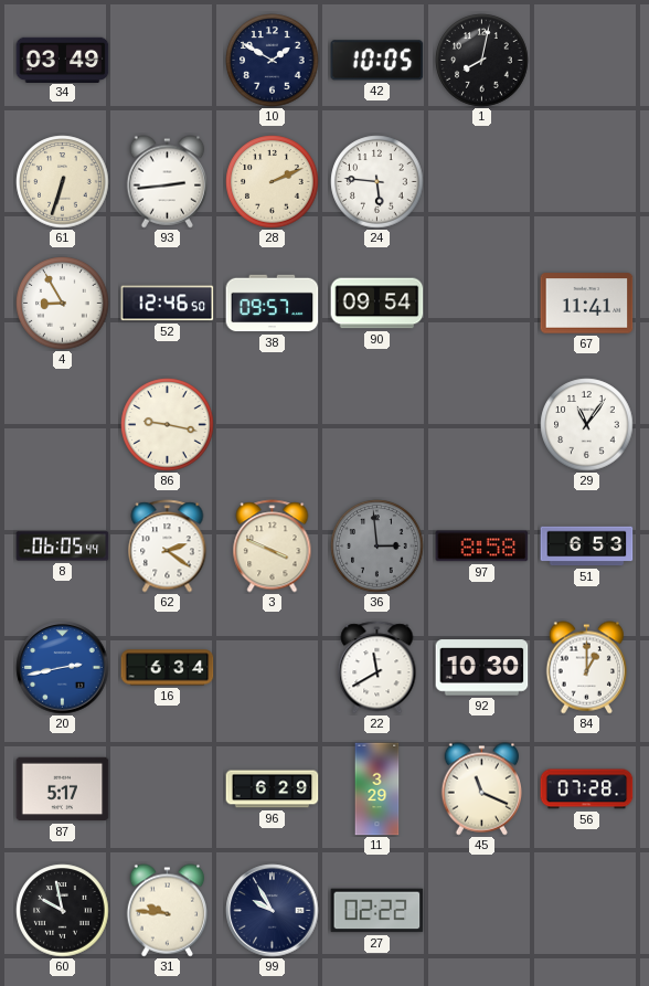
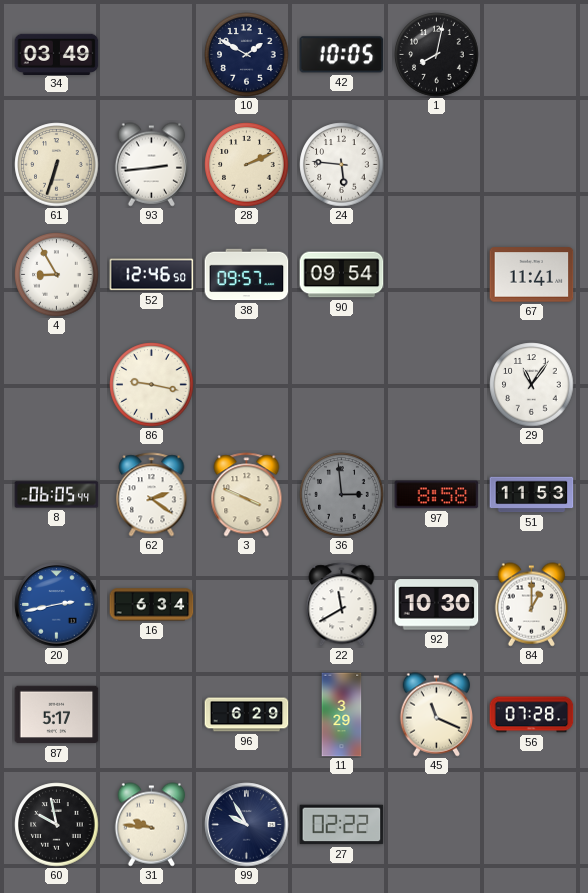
51: 6:53 -> 11:53
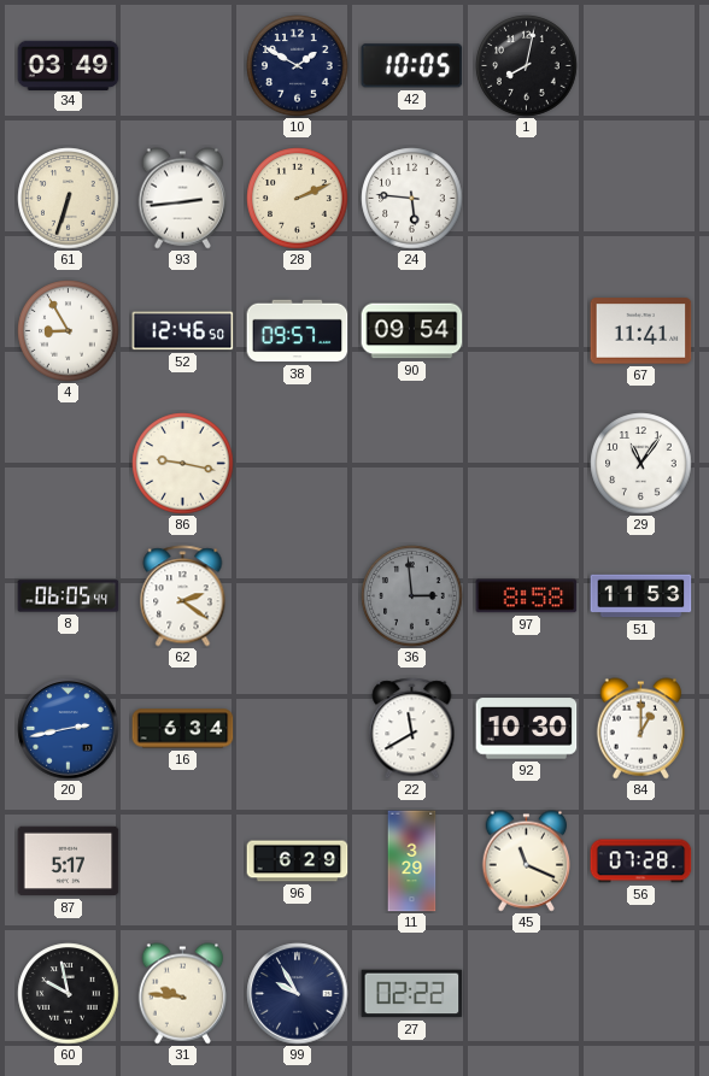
3: 3:49 -> none
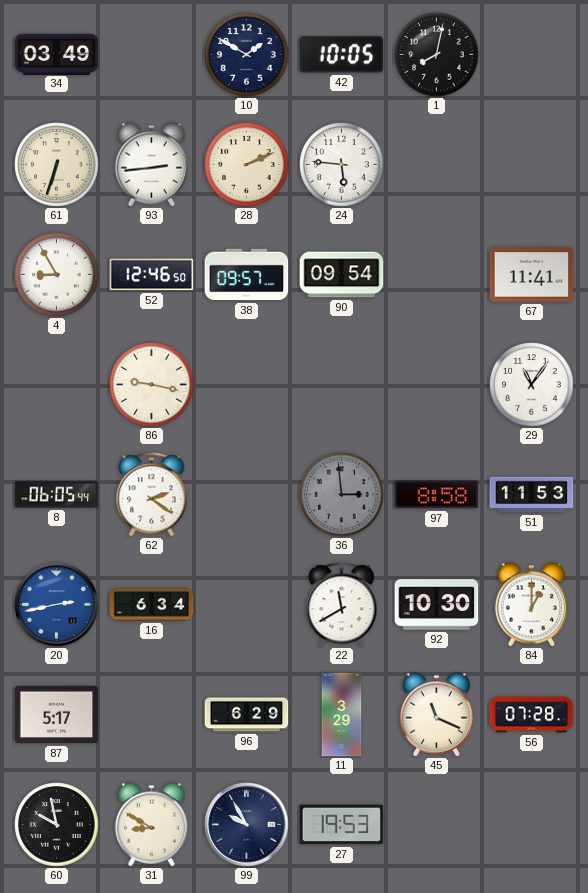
31: 9:46 -> 8:50
27: 02:22 -> 19:53
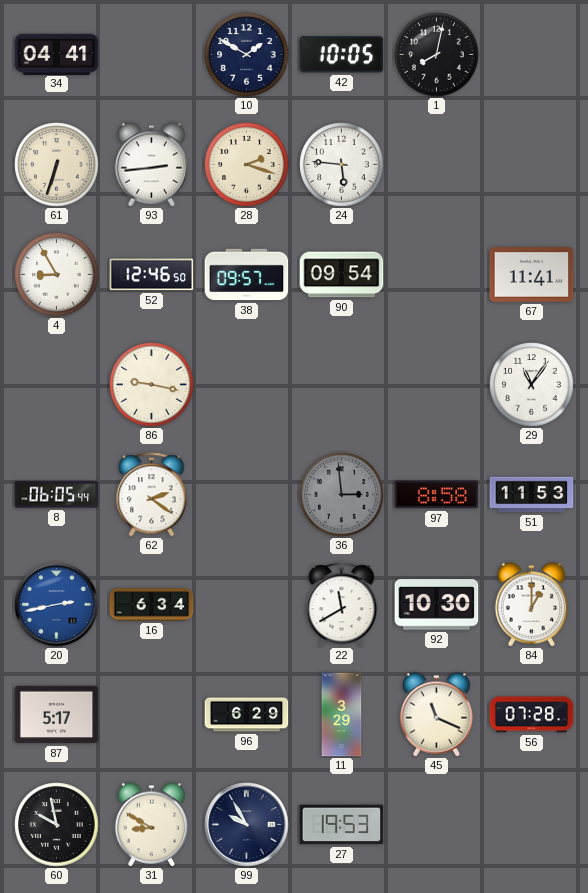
34: 03:49 -> 04:41
28: 2:11 -> 2:18
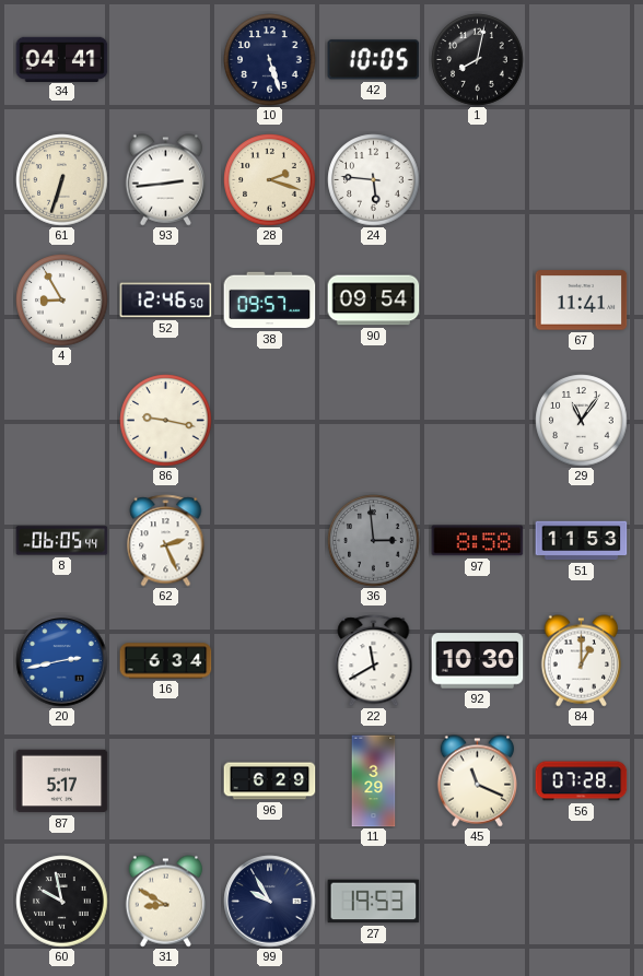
10: 1:50 -> 5:27
62: 2:21 -> 2:26
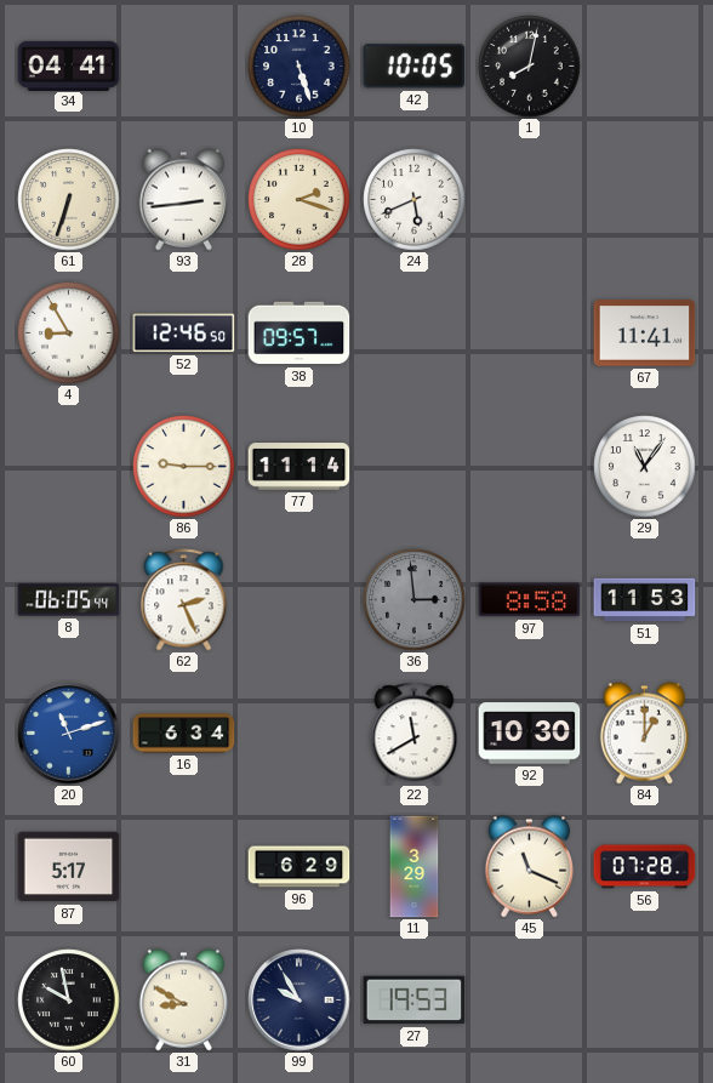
24: 5:46 -> 5:41
90: 09:54 -> none
86: 9:17 -> 9:15
77: none -> 11:14
20: 2:43 -> 11:12
